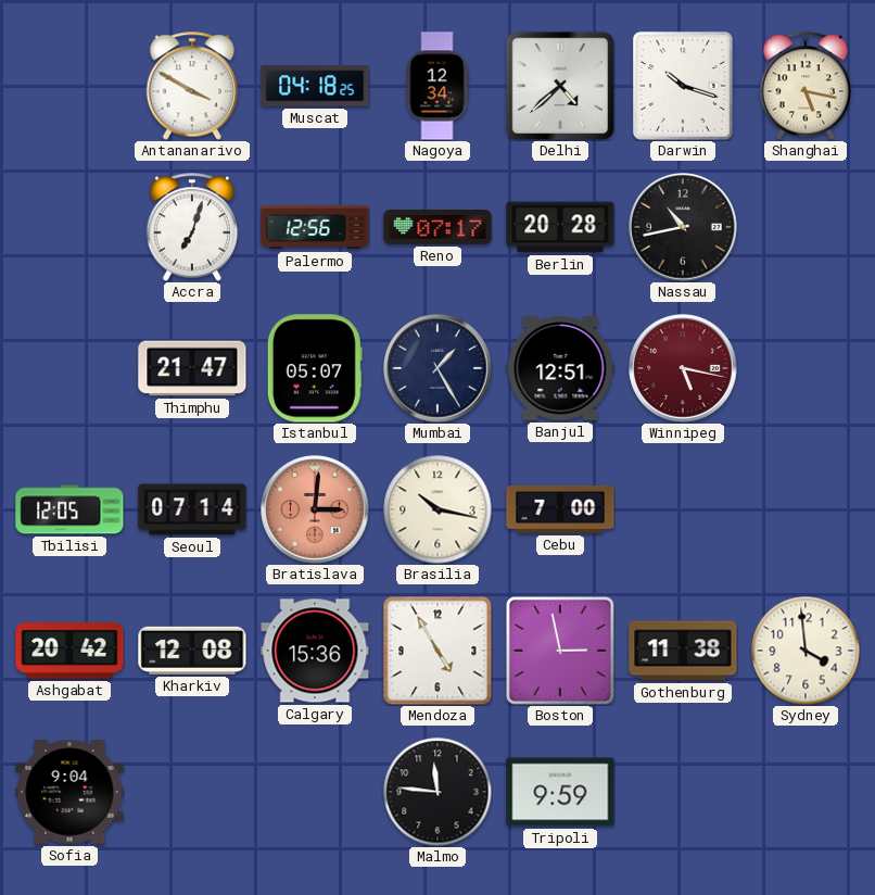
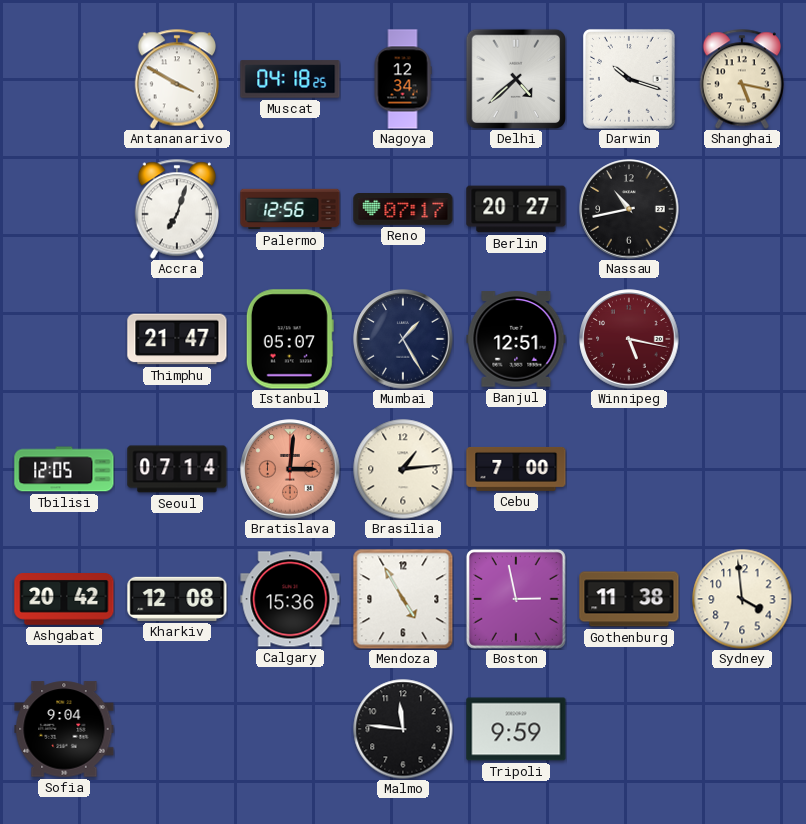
Berlin: 20:28 -> 20:27
Brasilia: 10:17 -> 1:14
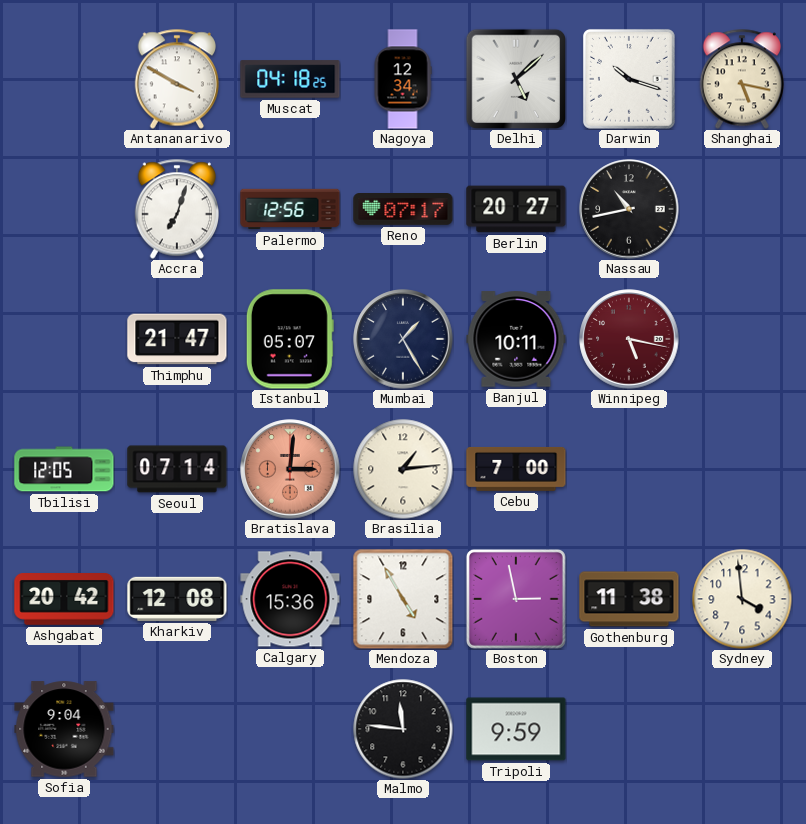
Delhi: 4:38 -> 5:08
Banjul: 12:51 -> 10:11
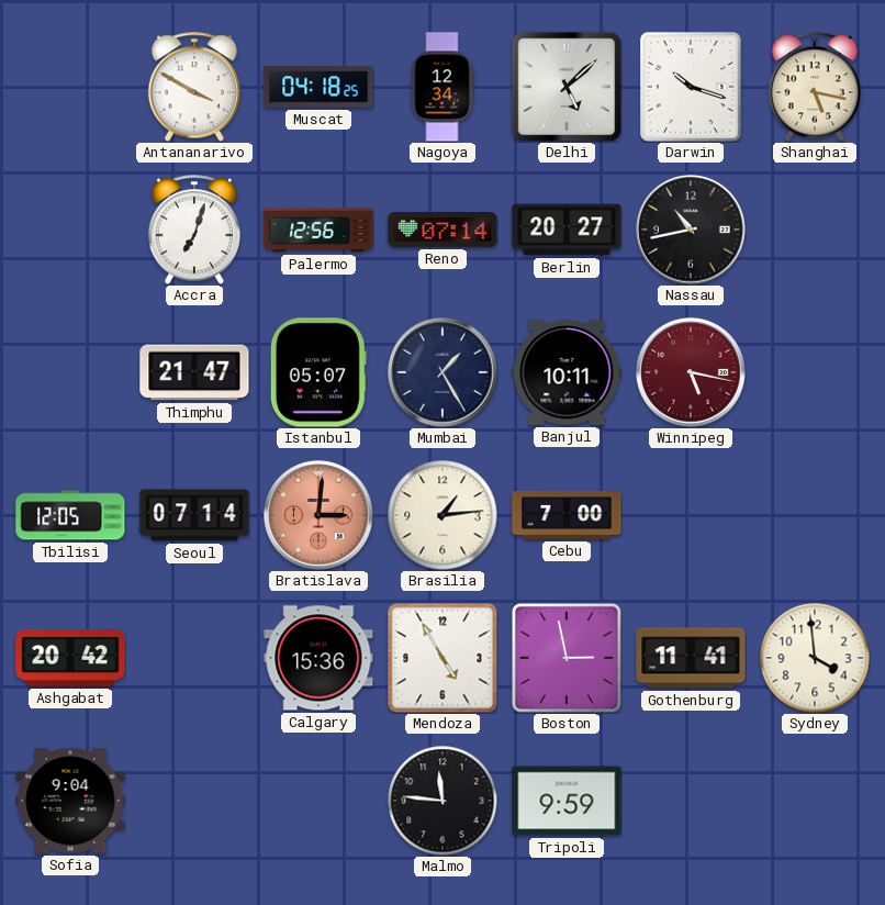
Reno: 07:17 -> 07:14
Kharkiv: 12:08 -> none
Gothenburg: 11:38 -> 11:41
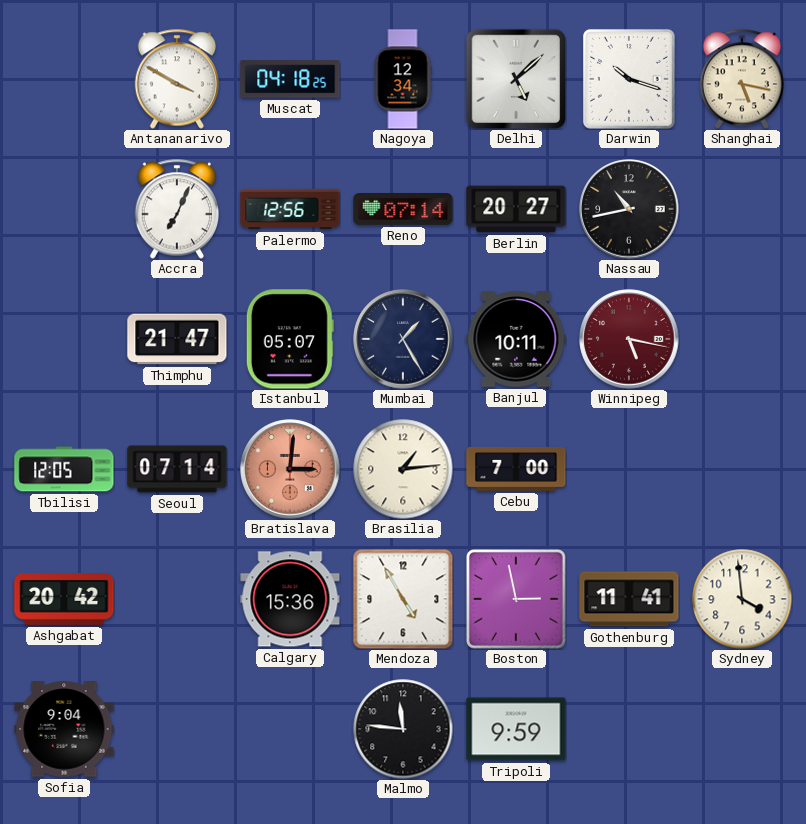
Accra: 7:03 -> 7:04
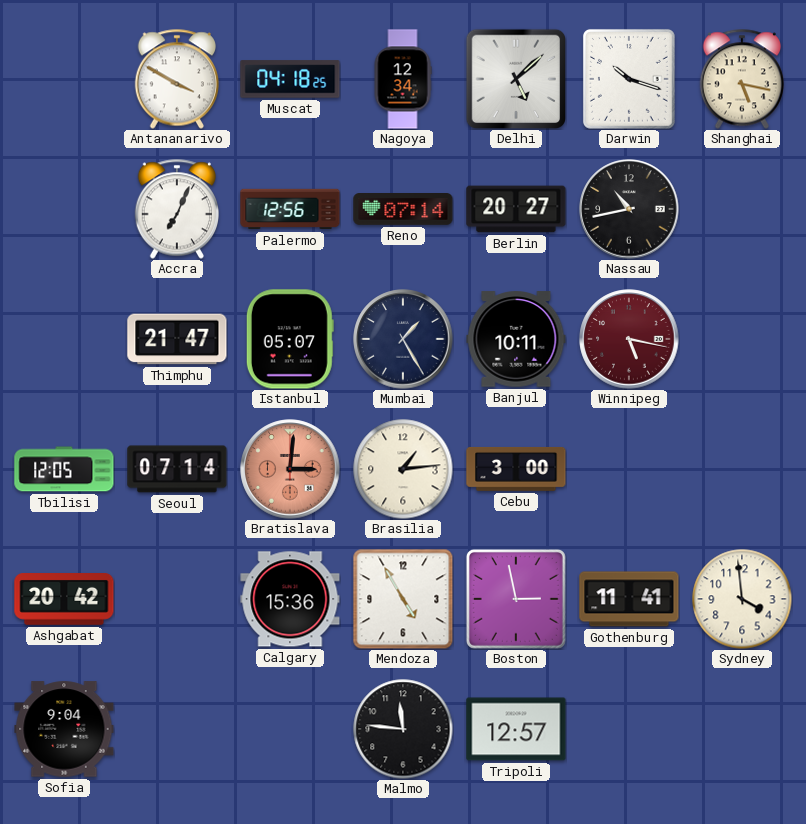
Cebu: 7:00 -> 3:00
Tripoli: 9:59 -> 12:57
